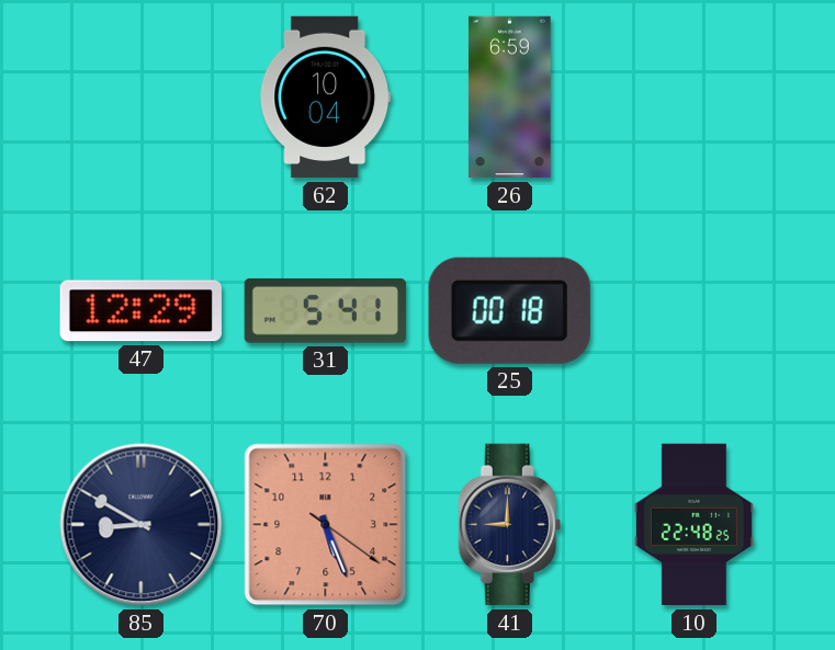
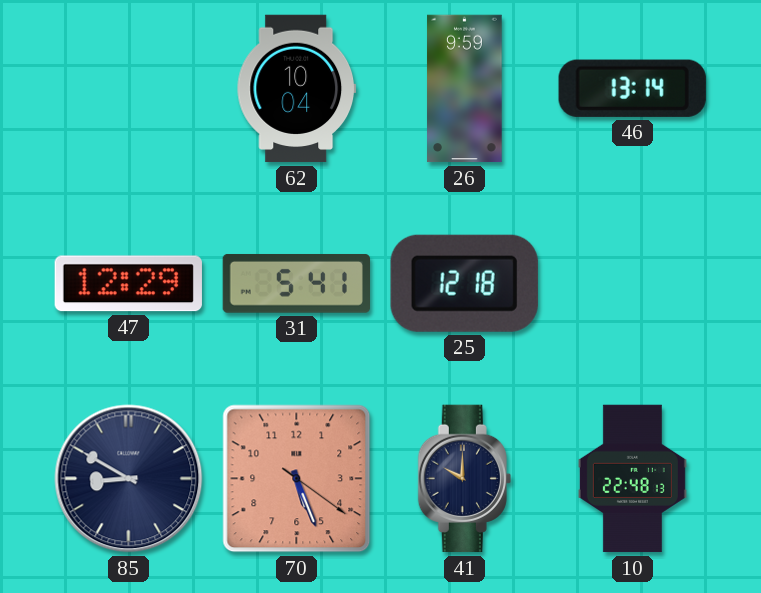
26: 6:59 -> 9:59
46: none -> 13:14
25: 00:18 -> 12:18
41: 9:00 -> 10:00
10: 22:48:25 -> 22:48:13
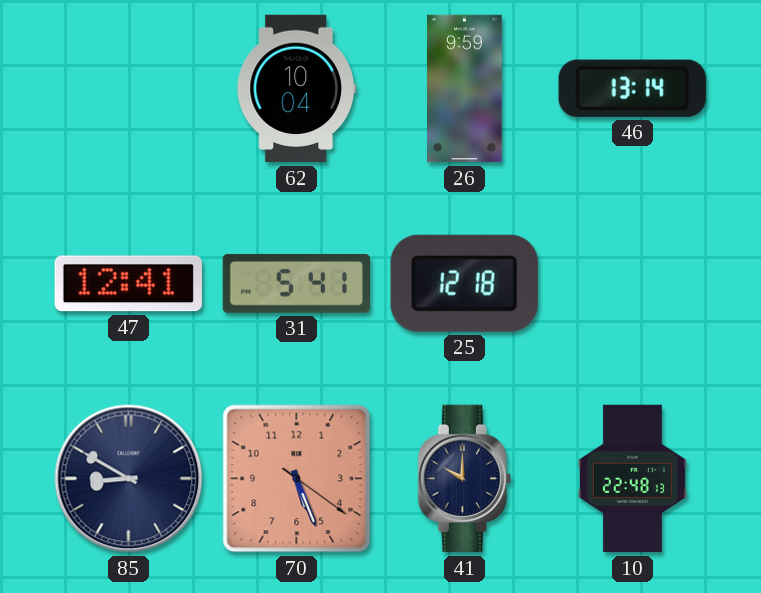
47: 12:29 -> 12:41
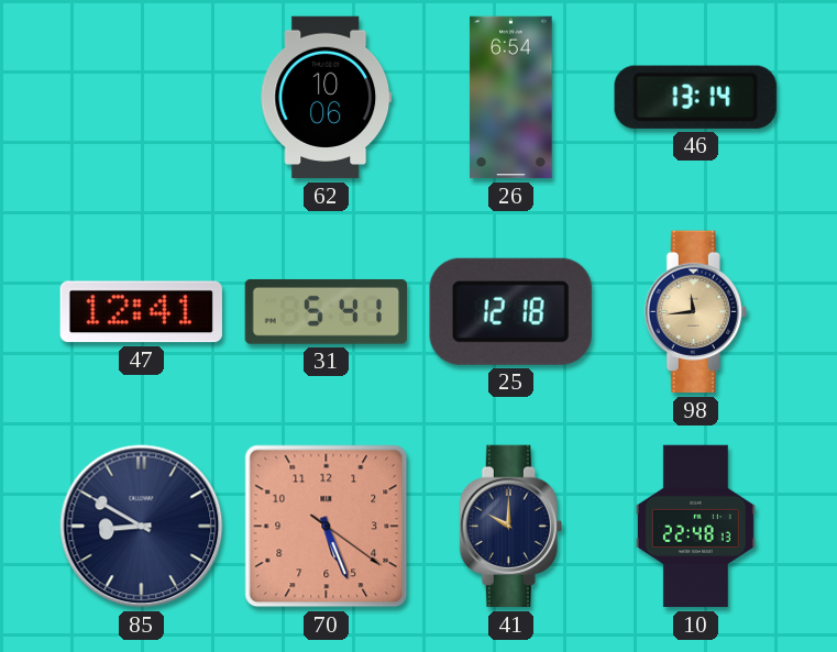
62: 10:04 -> 10:06
26: 9:59 -> 6:54
98: none -> 11:44
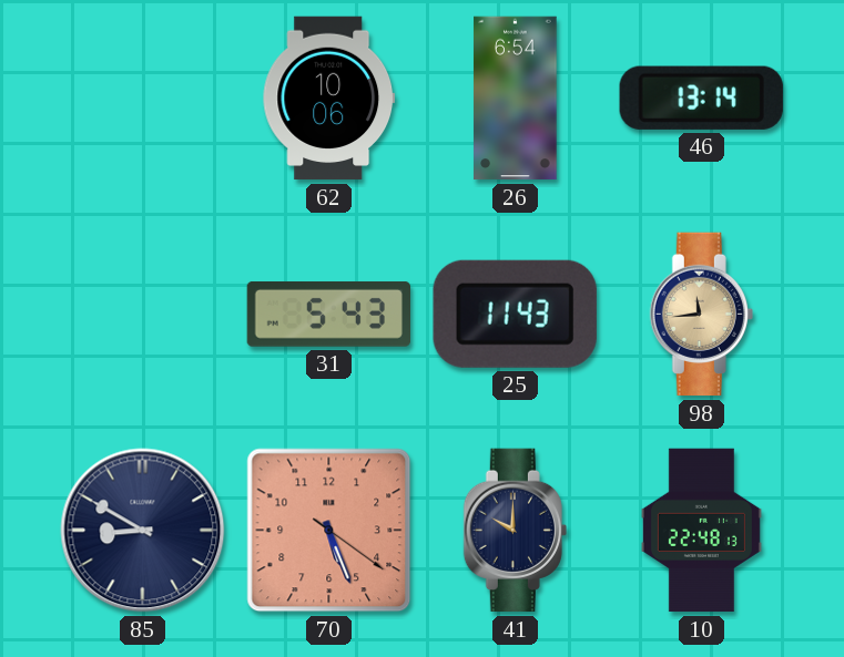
47: 12:41 -> none
31: 5:41 -> 5:43
25: 12:18 -> 11:43
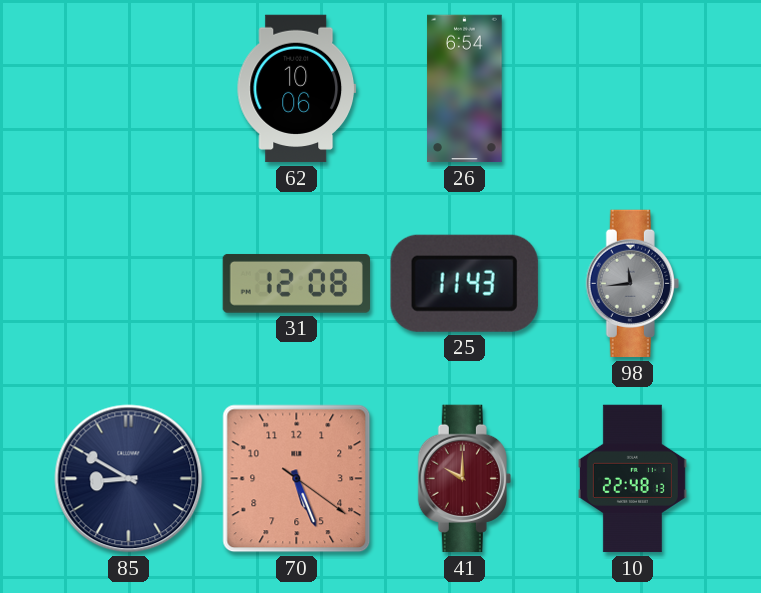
46: 13:14 -> none
31: 5:43 -> 12:08
98 dial: champagne -> grey
41 dial: navy -> burgundy
